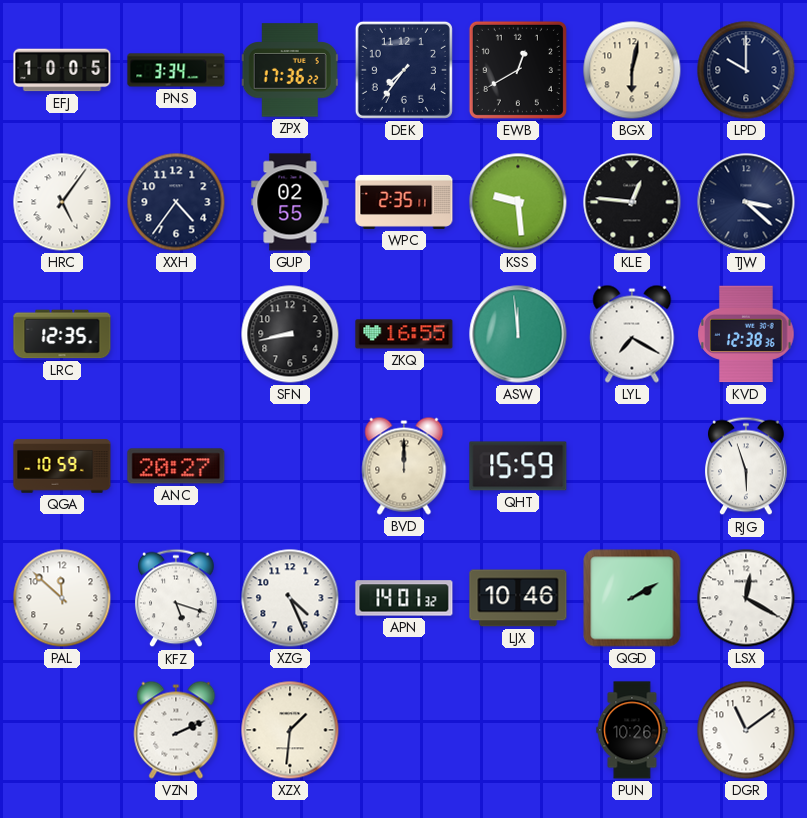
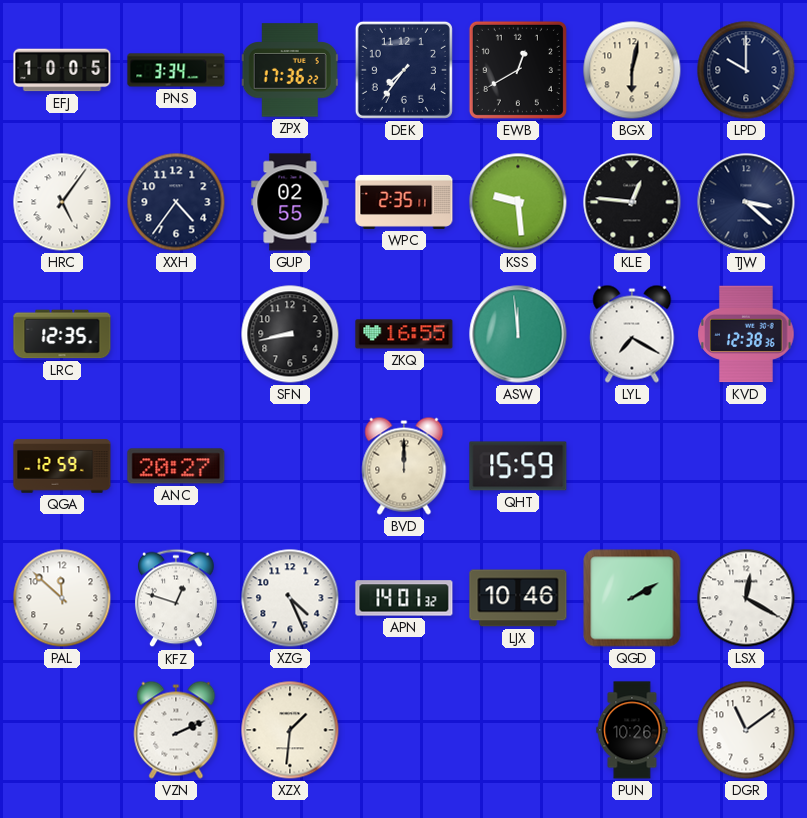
QGA: 10:59 -> 12:59
RJG: 5:57 -> none
KFZ: 5:18 -> 12:48
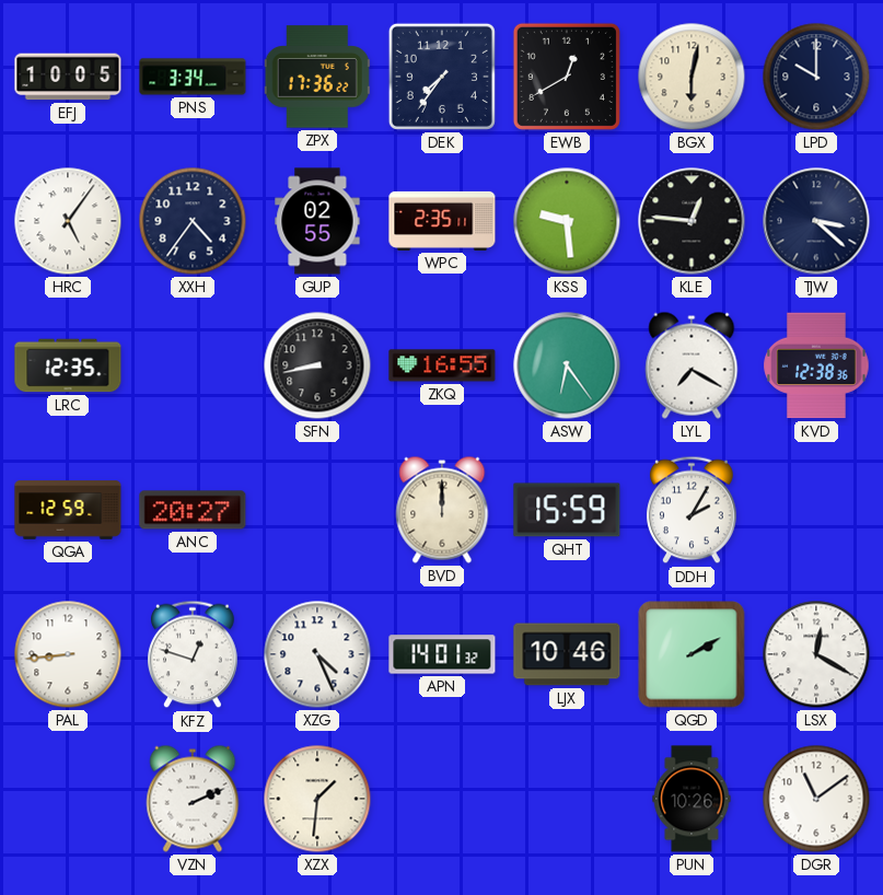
ASW: 11:59 -> 6:24
DDH: none -> 2:05
PAL: 11:52 -> 8:44
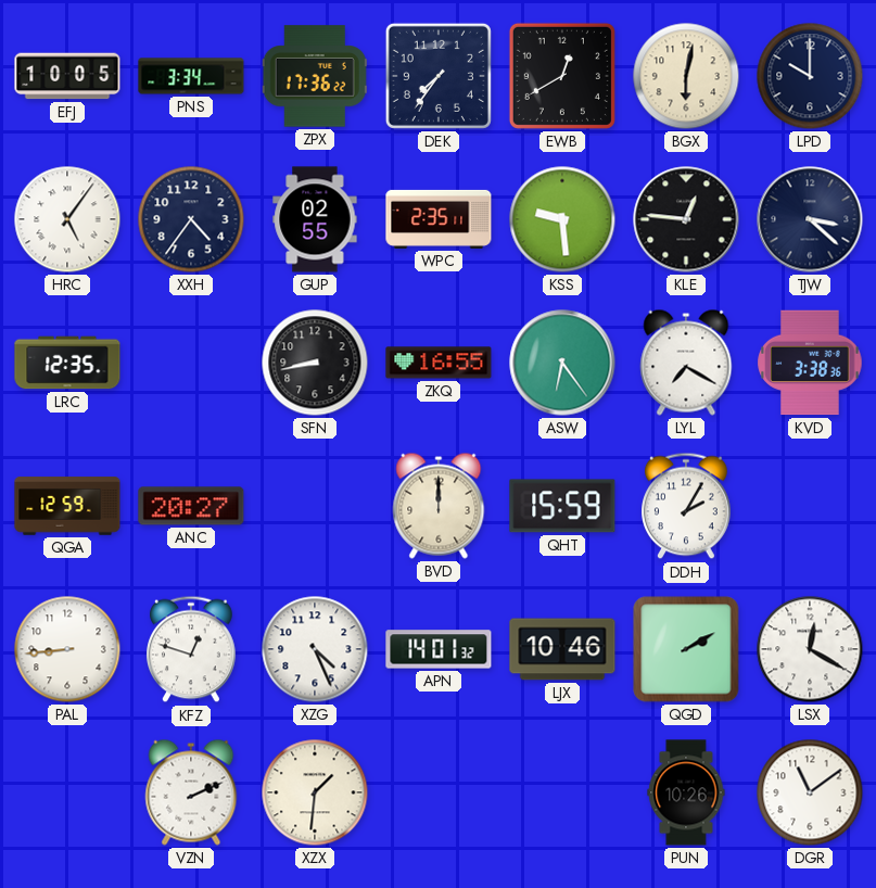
KVD: 12:38 -> 3:38
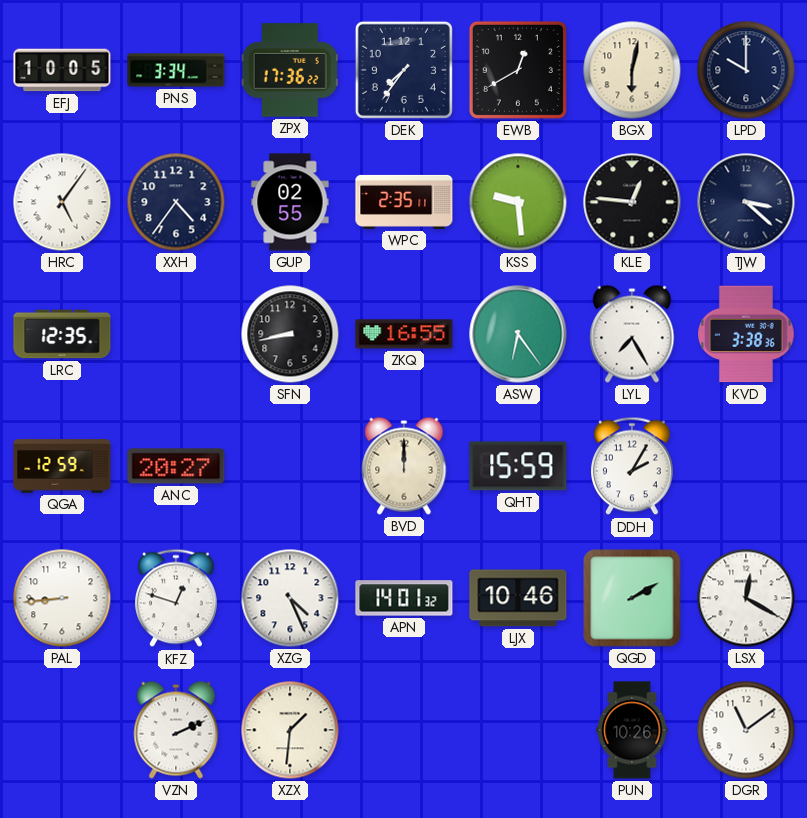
LYL: 7:20 -> 7:25
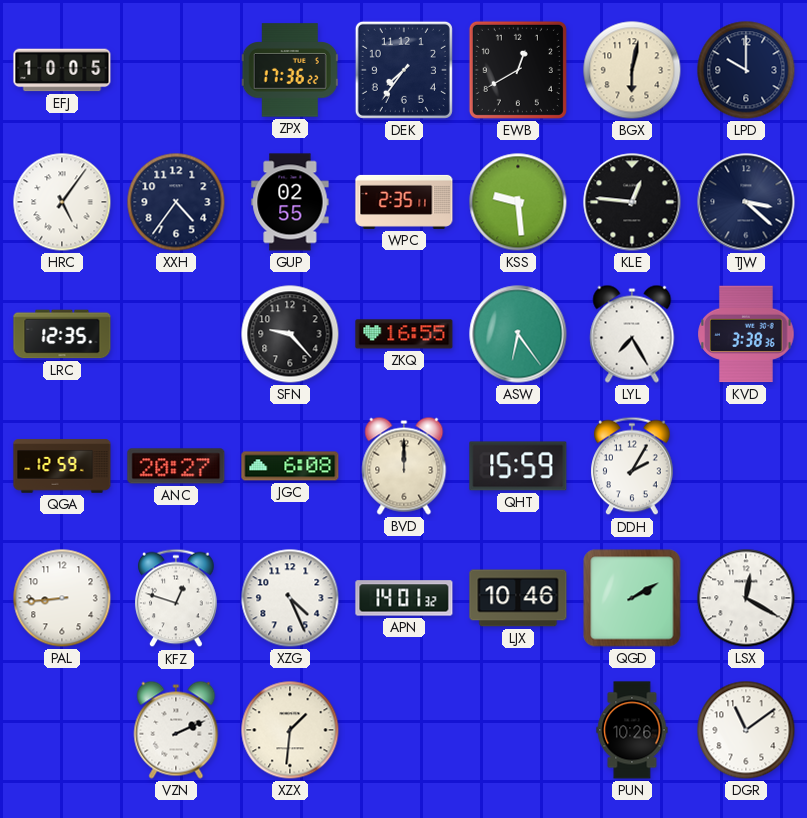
PNS: 3:34 -> none
SFN: 8:43 -> 9:23
JGC: none -> 6:08
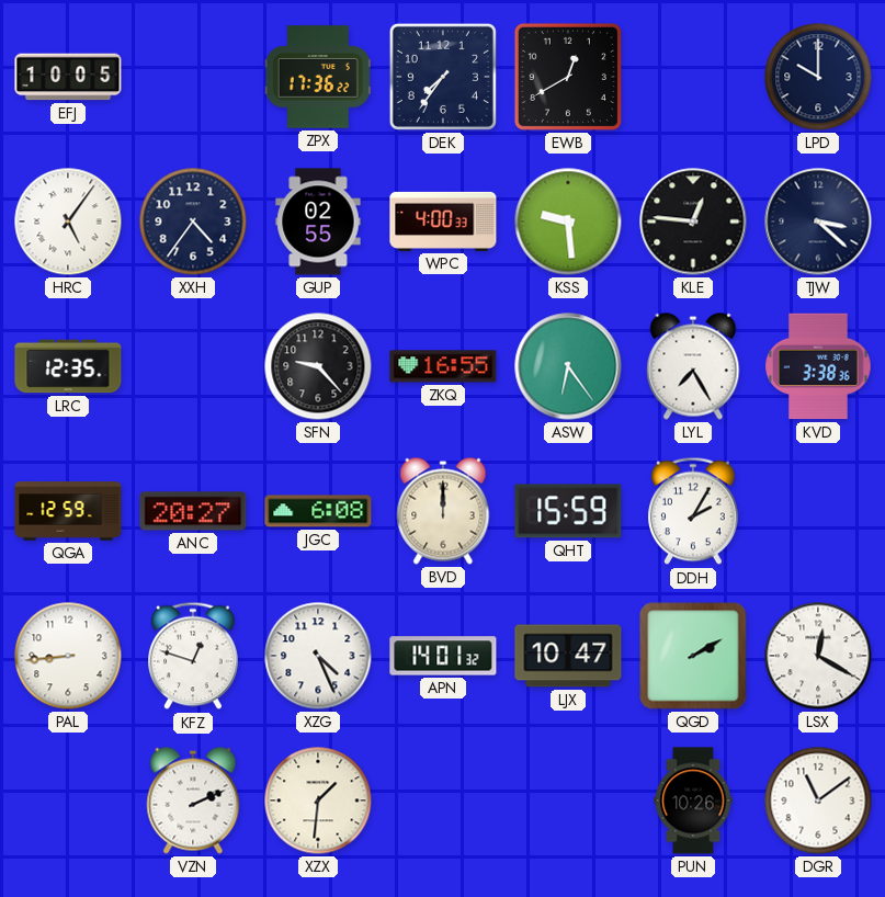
BGX: 6:02 -> none
WPC: 2:35 -> 4:00
LJX: 10:46 -> 10:47
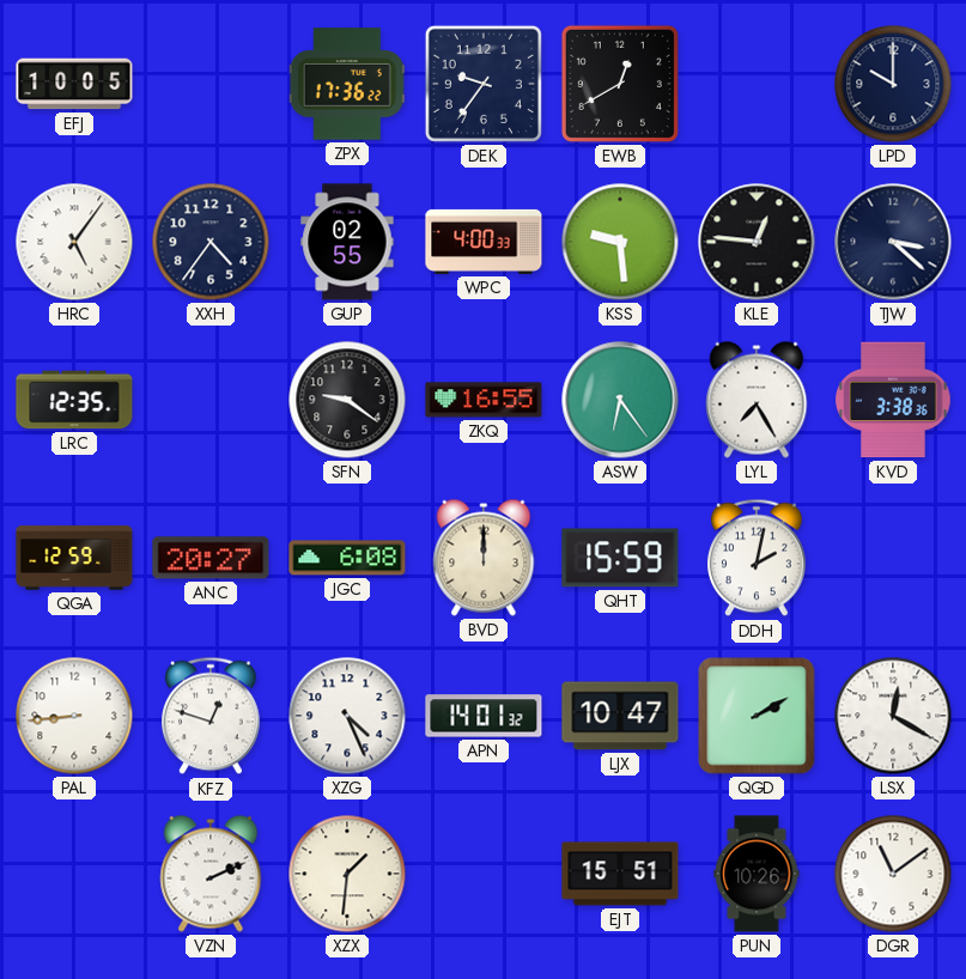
DEK: 7:36 -> 9:36
SFN: 9:23 -> 9:21
DDH: 2:05 -> 2:02
EJT: none -> 15:51
